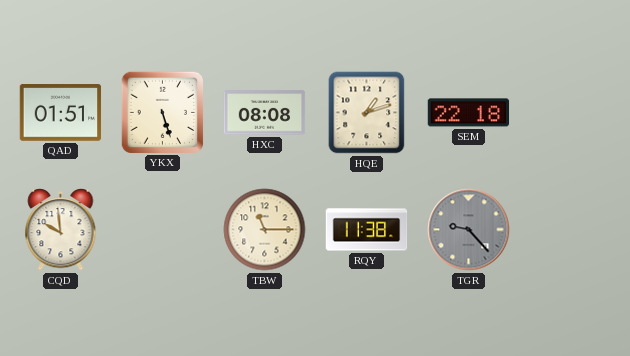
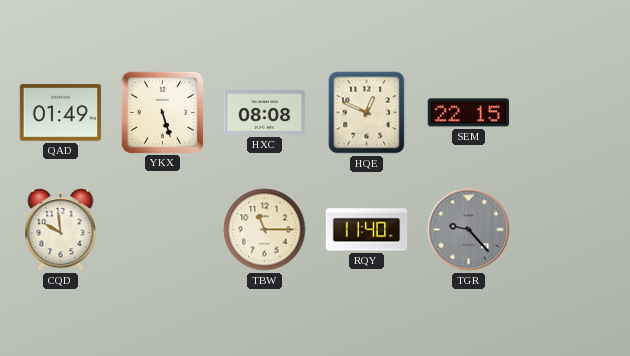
QAD: 01:51 -> 01:49
HQE: 1:12 -> 12:49
SEM: 22:18 -> 22:15
RQY: 11:38 -> 11:40
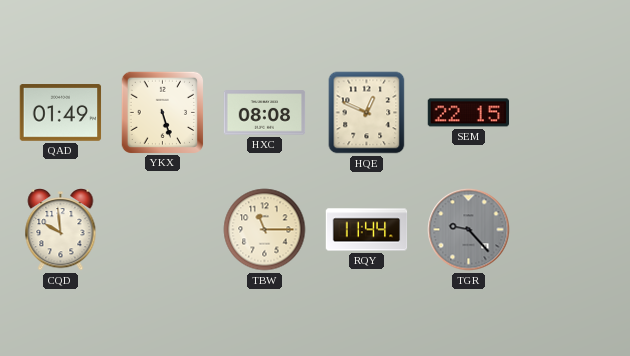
RQY: 11:40 -> 11:44
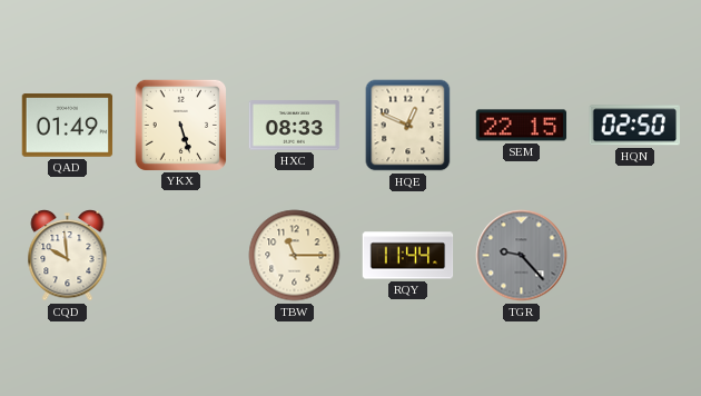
HXC: 08:08 -> 08:33
HQN: none -> 02:50
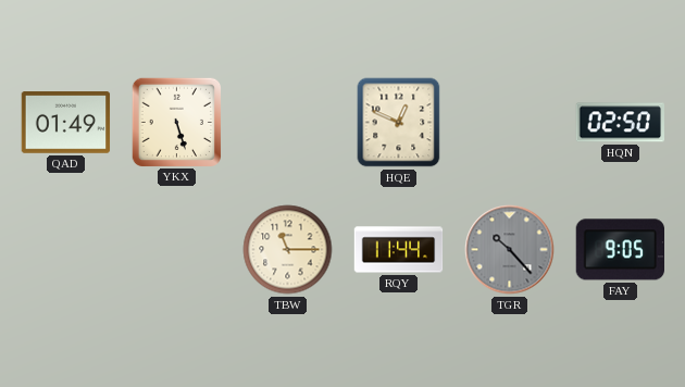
HXC: 08:33 -> none
SEM: 22:15 -> none
CQD: 9:59 -> none
TGR: 9:23 -> 10:23
FAY: none -> 9:05
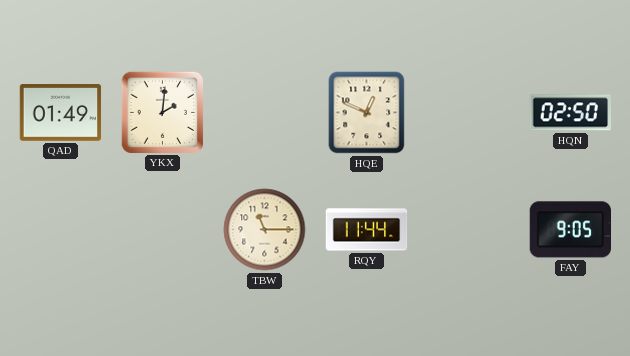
YKX: 5:27 -> 2:01
TGR: 10:23 -> none
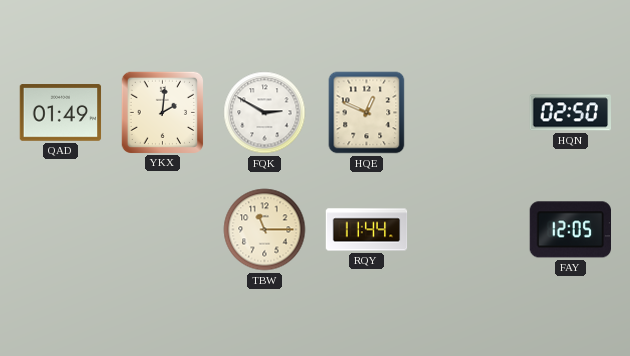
FQK: none -> 2:50
FAY: 9:05 -> 12:05
